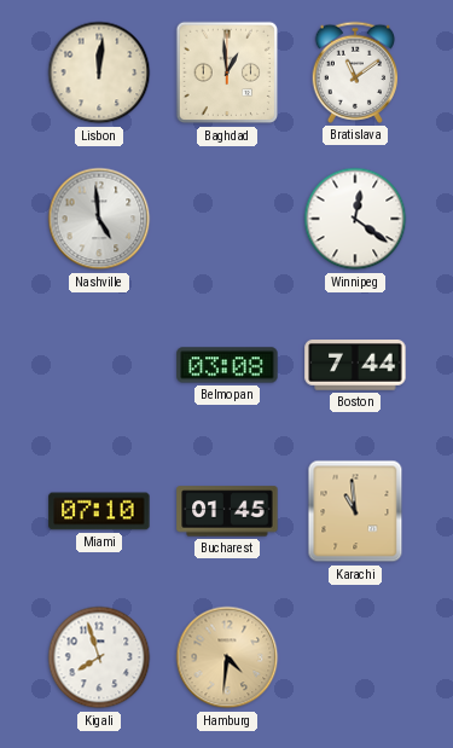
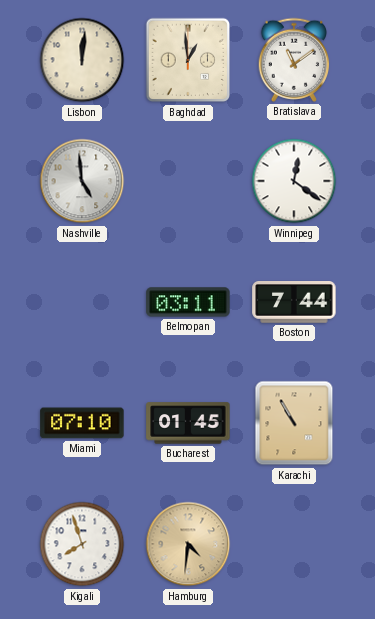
Belmopan: 03:08 -> 03:11
Karachi: 10:59 -> 10:55
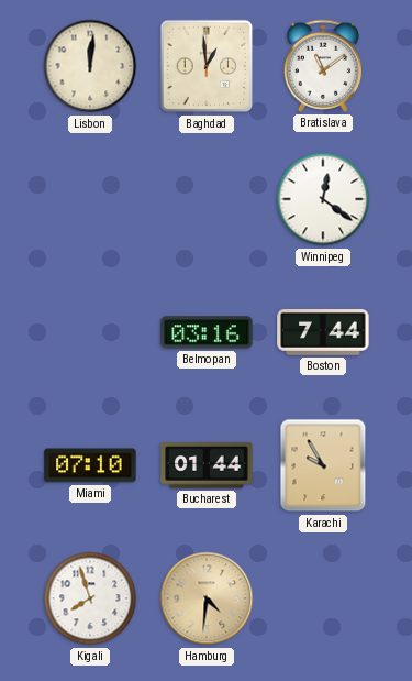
Nashville: 4:59 -> none
Belmopan: 03:11 -> 03:16
Bucharest: 01:45 -> 01:44
Karachi: 10:55 -> 9:55
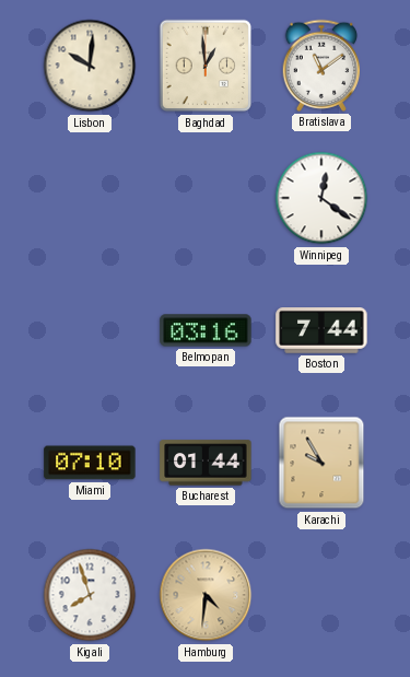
Lisbon: 12:01 -> 10:01
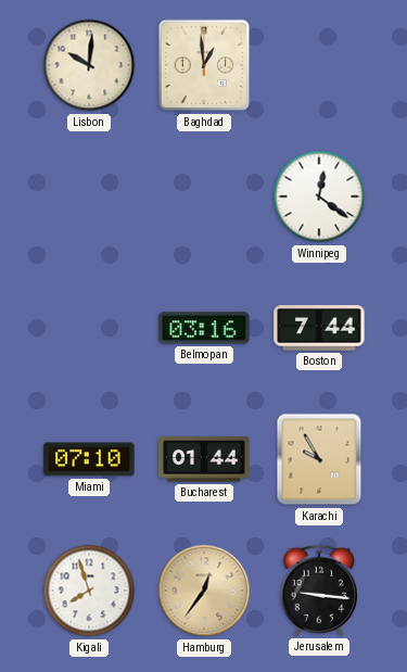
Bratislava: 11:09 -> none
Hamburg: 4:31 -> 12:36
Jerusalem: none -> 9:16
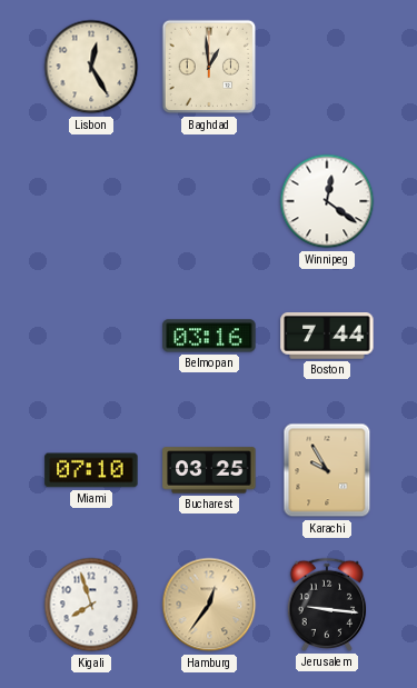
Lisbon: 10:01 -> 12:25
Bucharest: 01:44 -> 03:25
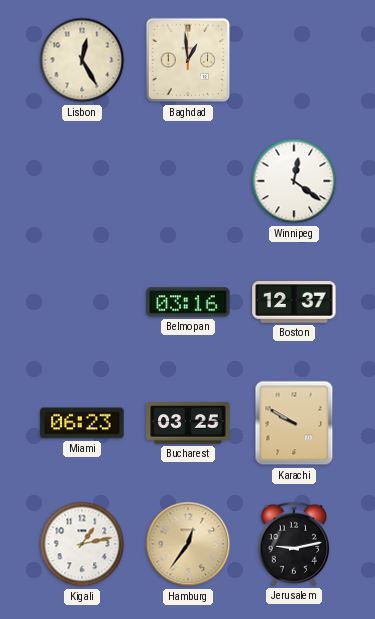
Boston: 7:44 -> 12:37
Miami: 07:10 -> 06:23
Karachi: 9:55 -> 9:50
Kigali: 7:57 -> 1:13
Jerusalem: 9:16 -> 9:13
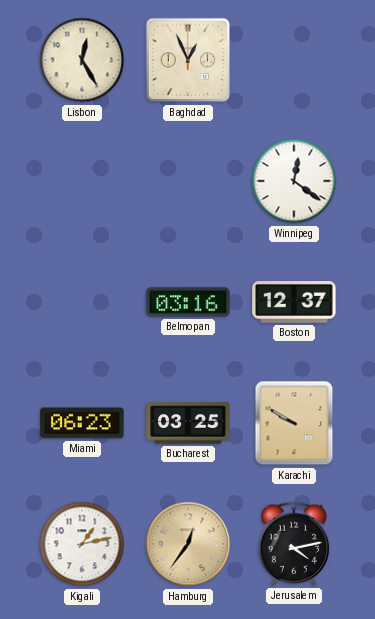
Baghdad: 12:59 -> 12:56
Jerusalem: 9:13 -> 4:13
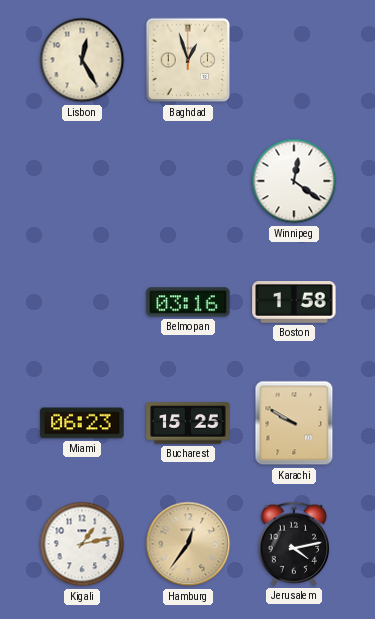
Baghdad: 12:56 -> 12:57
Boston: 12:37 -> 1:58
Bucharest: 03:25 -> 15:25
